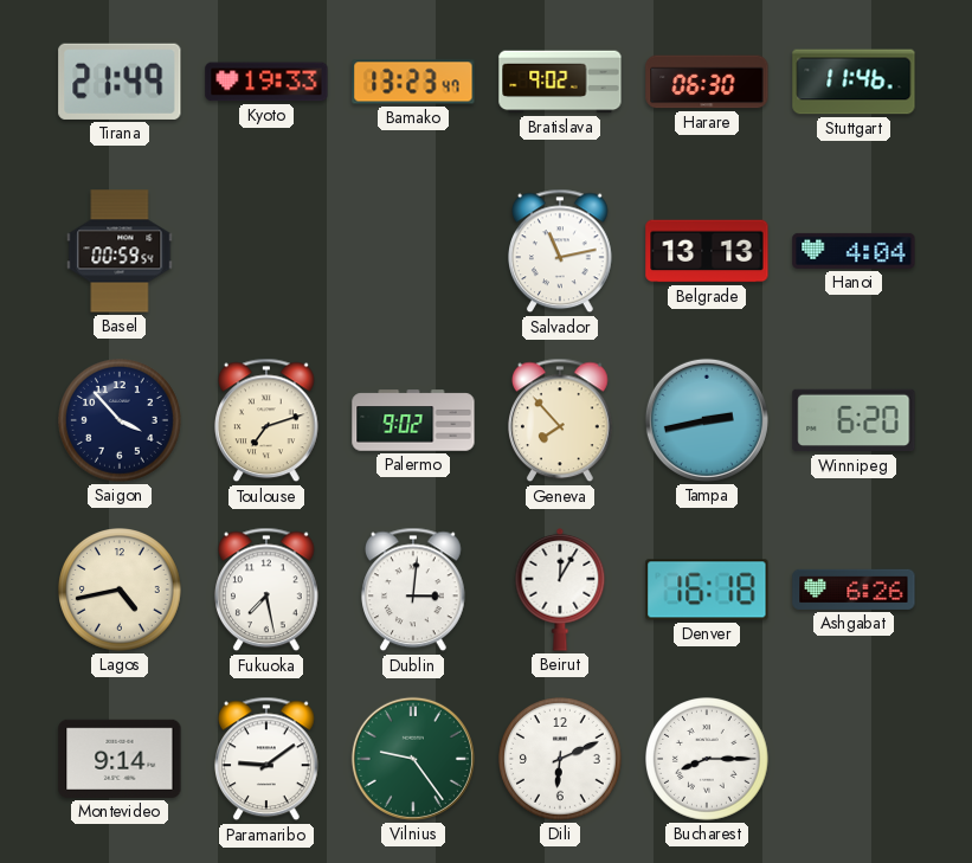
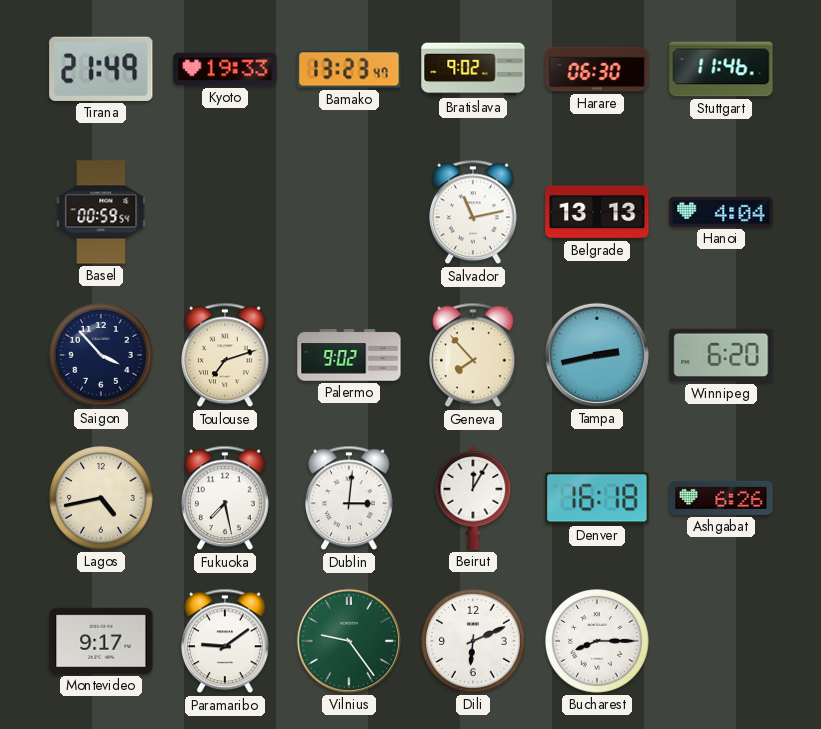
Montevideo: 9:14 -> 9:17
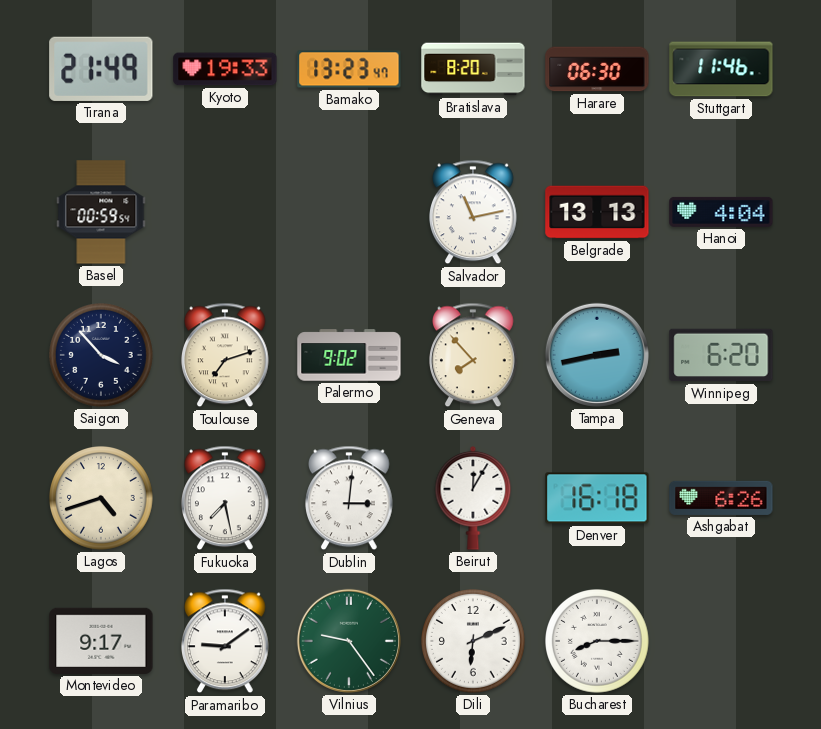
Bratislava: 9:02 -> 8:20
Lagos: 4:43 -> 4:42
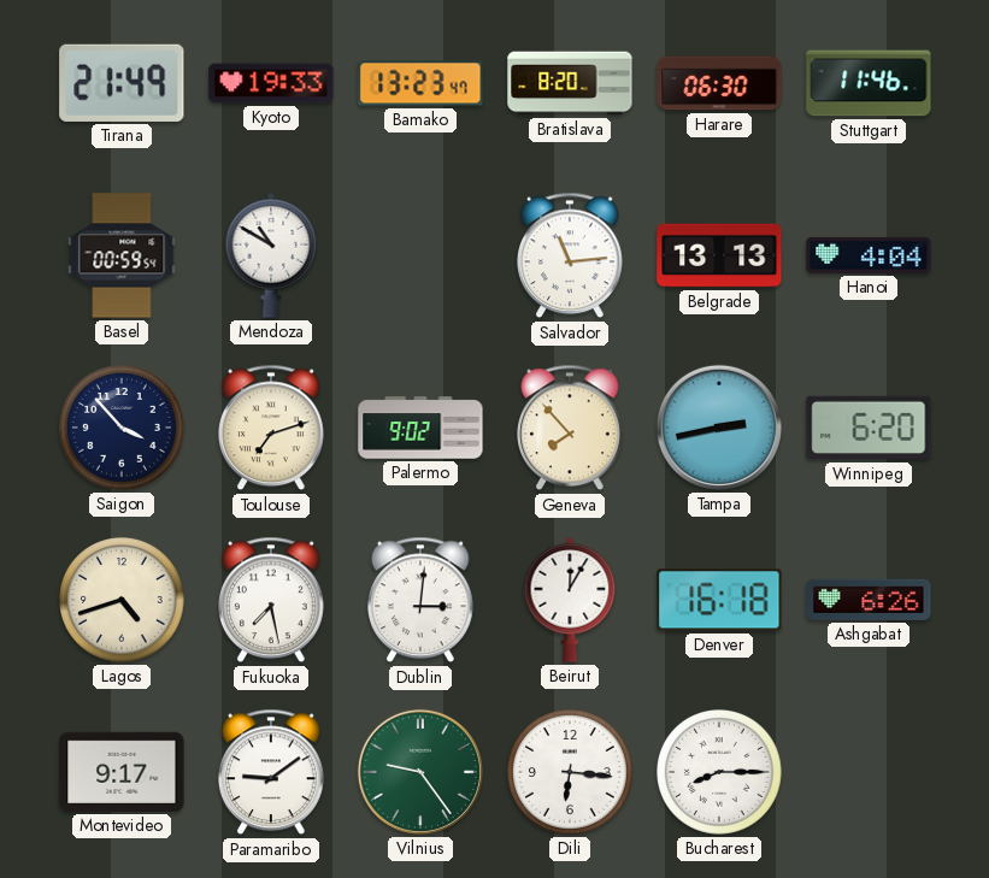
Mendoza: none -> 10:50
Salvador: 11:13 -> 11:14
Dili: 6:11 -> 6:16
